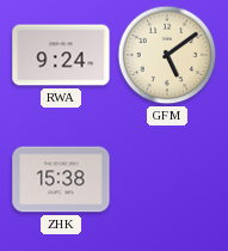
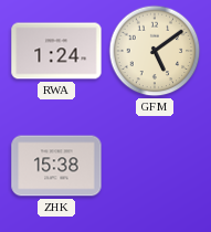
RWA: 9:24 -> 1:24
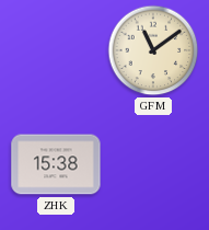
RWA: 1:24 -> none
GFM: 5:09 -> 11:09
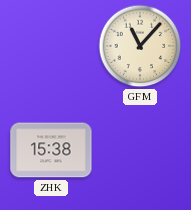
GFM: 11:09 -> 11:07
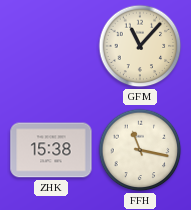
FFH: none -> 11:17
